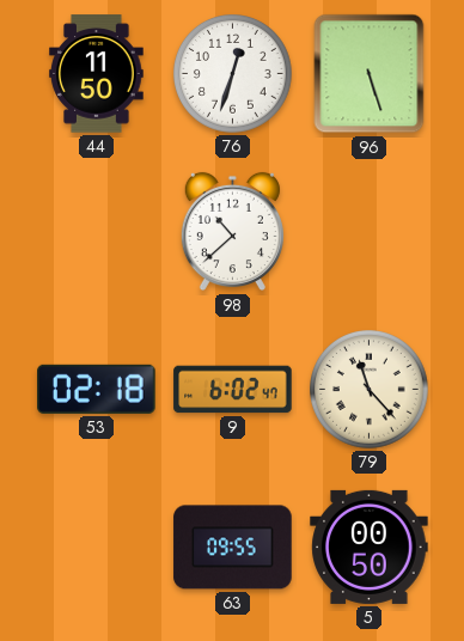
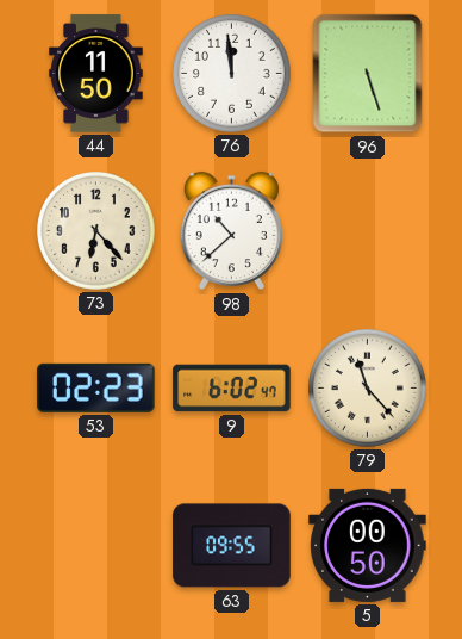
76: 12:33 -> 11:59
73: none -> 6:23
53: 02:18 -> 02:23
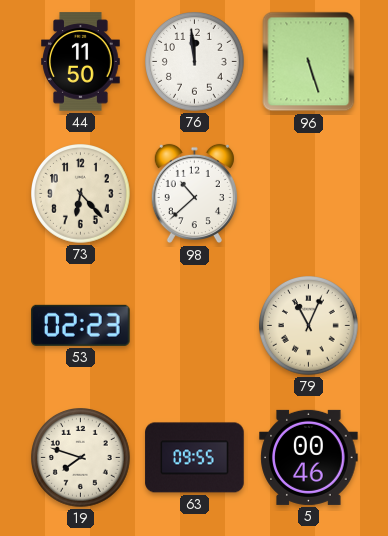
9: 6:02 -> none
79: 11:23 -> 11:04
19: none -> 7:48
5: 00:50 -> 00:46
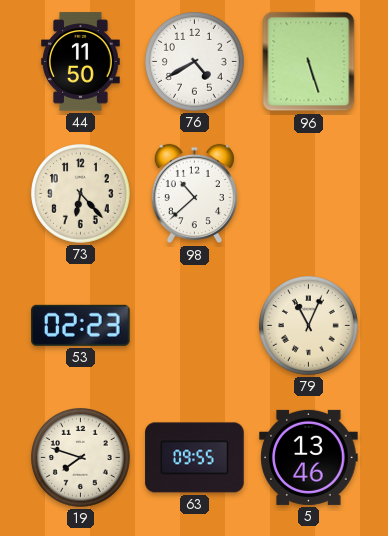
76: 11:59 -> 4:40
5: 00:46 -> 13:46
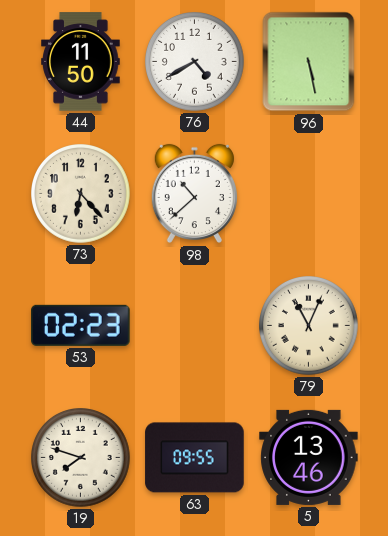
96: 5:27 -> 5:28
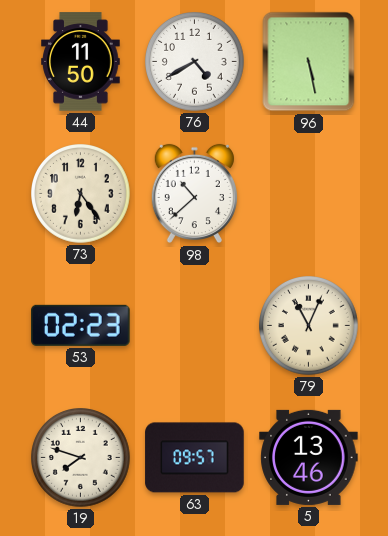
73: 6:23 -> 6:24
63: 09:55 -> 09:57
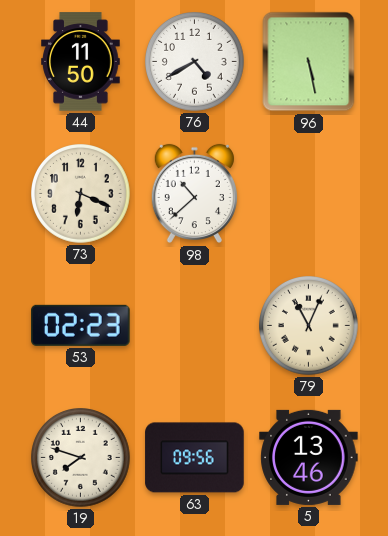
73: 6:24 -> 6:19
63: 09:57 -> 09:56
